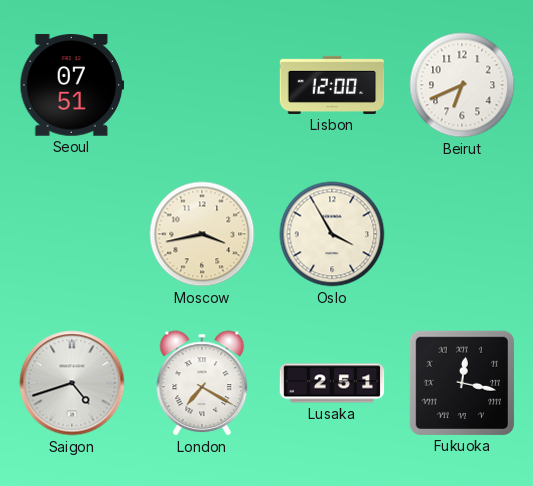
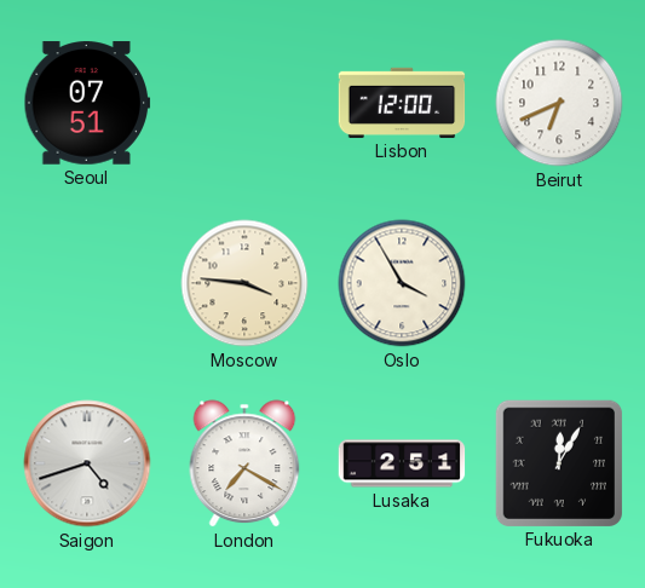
Moscow: 3:43 -> 3:46
Fukuoka: 12:17 -> 12:05
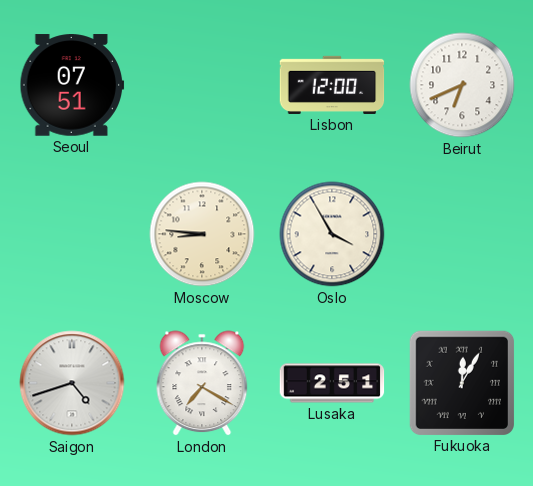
Moscow: 3:46 -> 8:46
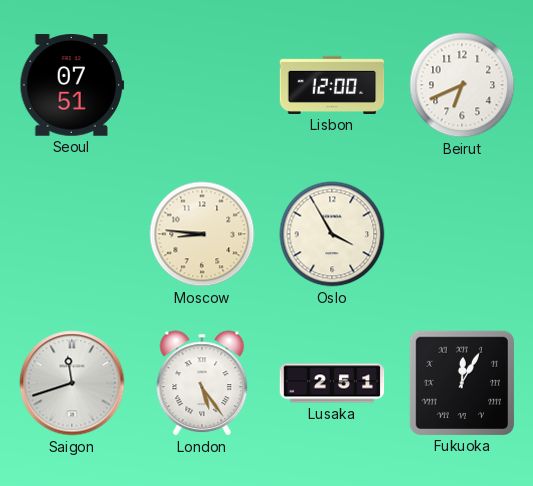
Saigon: 4:42 -> 11:42
London: 7:20 -> 5:24
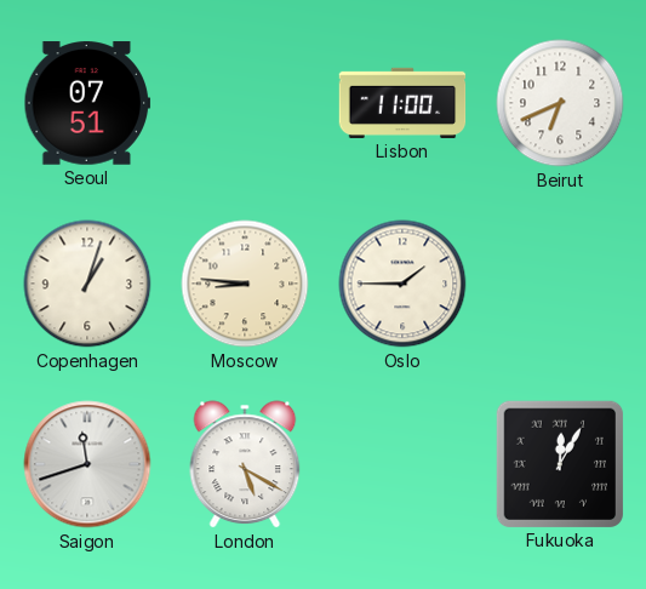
Lisbon: 12:00 -> 11:00
Copenhagen: none -> 1:03
Oslo: 3:55 -> 1:45
London: 5:24 -> 5:20
Lusaka: 2:51 -> none
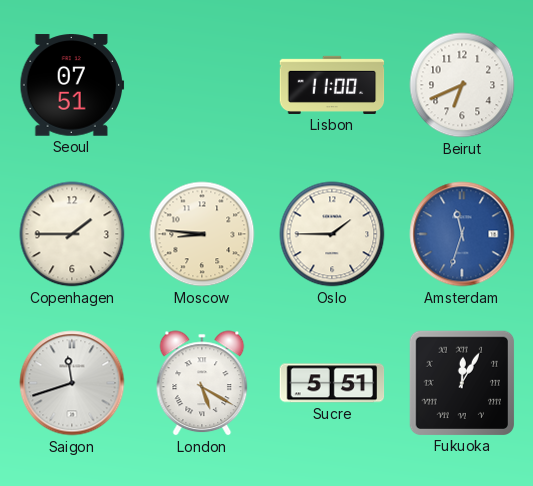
Copenhagen: 1:03 -> 1:45
Amsterdam: none -> 11:33
Sucre: none -> 5:51
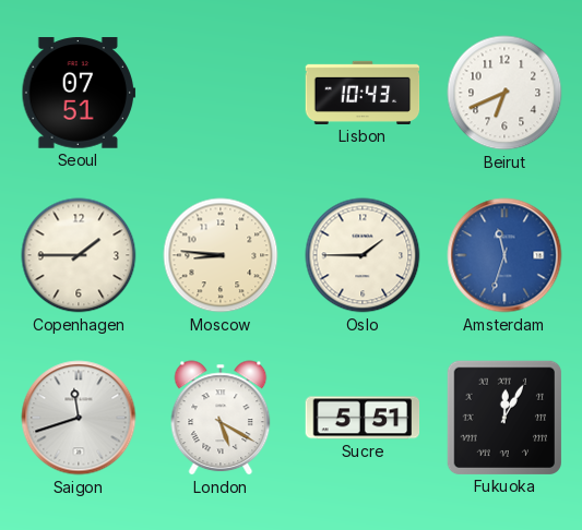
Lisbon: 11:00 -> 10:43
